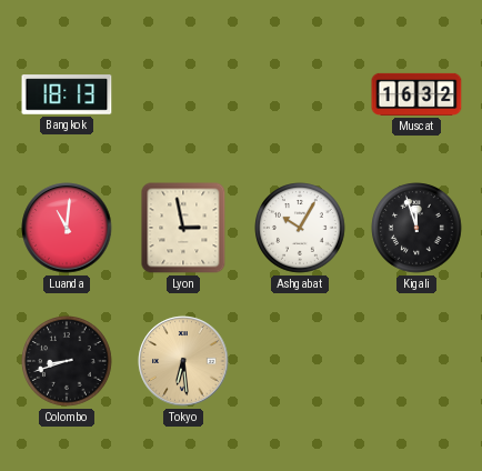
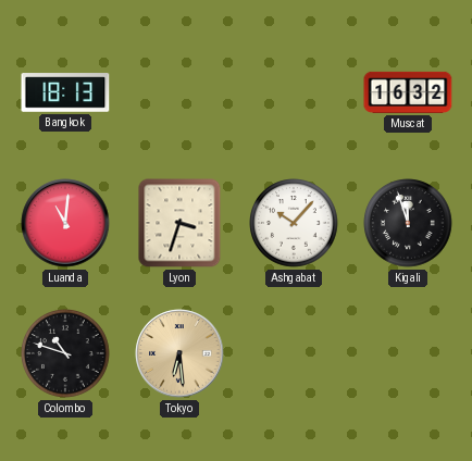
Lyon: 2:58 -> 3:33
Ashgabat: 10:05 -> 10:07
Colombo: 8:42 -> 10:48
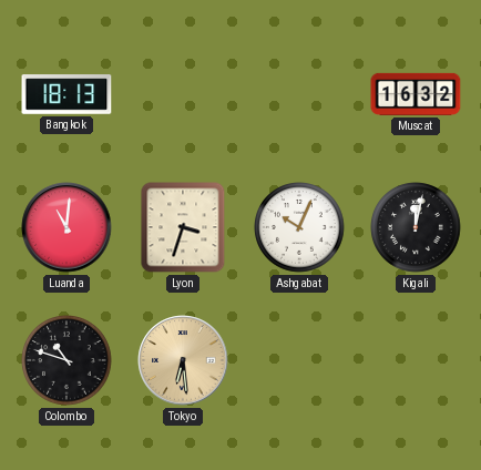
Ashgabat: 10:07 -> 10:04
Kigali: 11:57 -> 12:02
